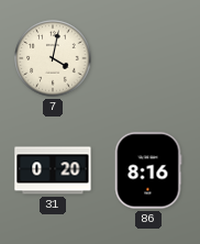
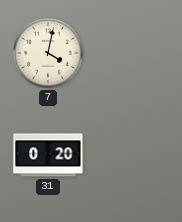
86: 8:16 -> none
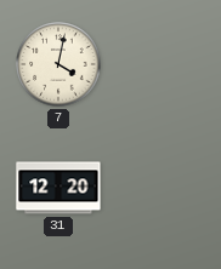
31: 0:20 -> 12:20
